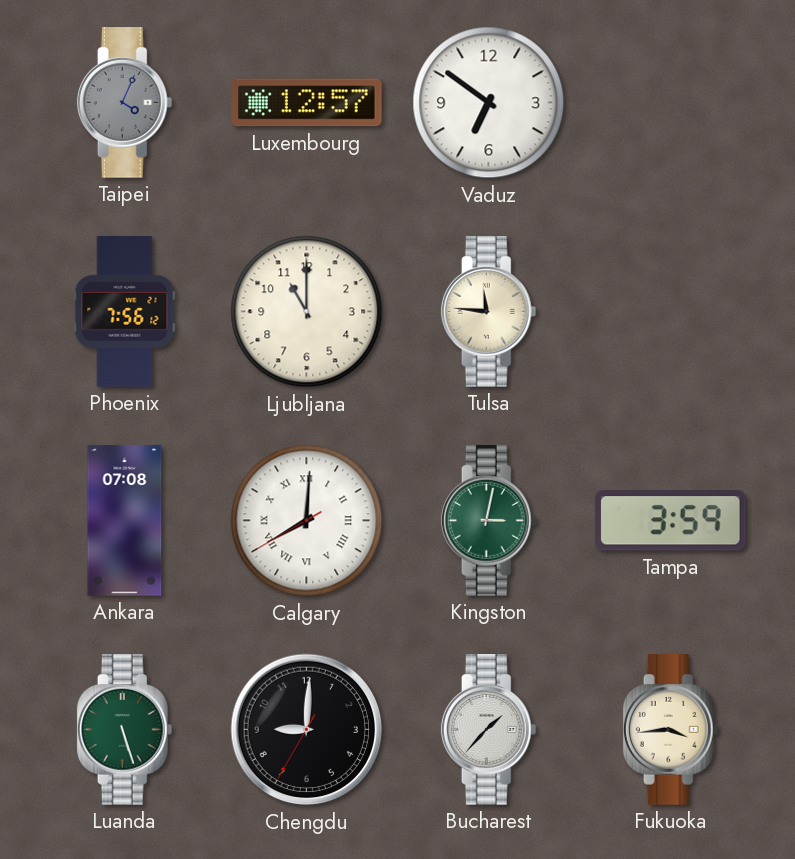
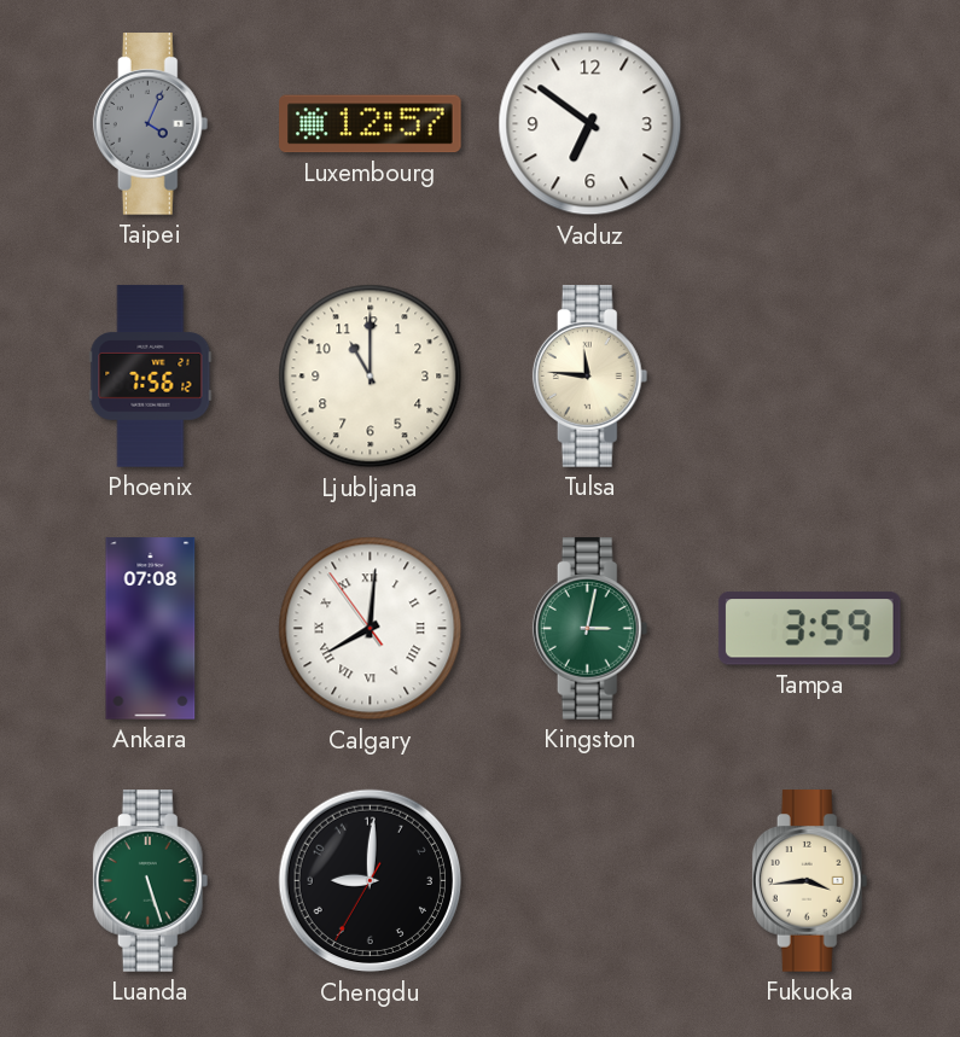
Calgary: 8:00:40 -> 8:00:54
Bucharest: 1:37 -> none
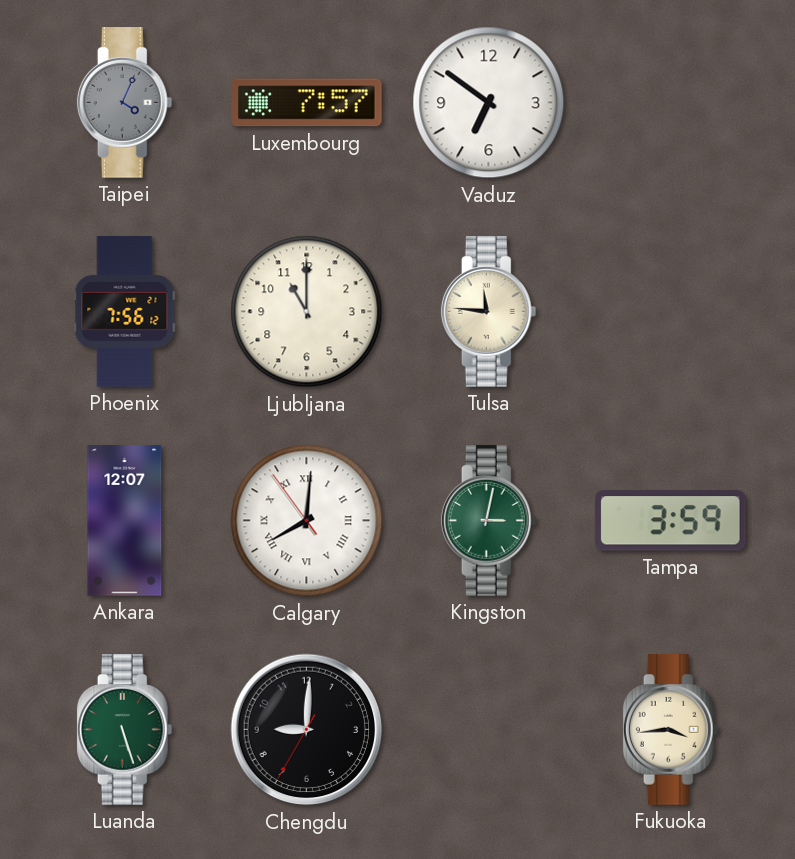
Luxembourg: 12:57 -> 7:57
Ankara: 07:08 -> 12:07
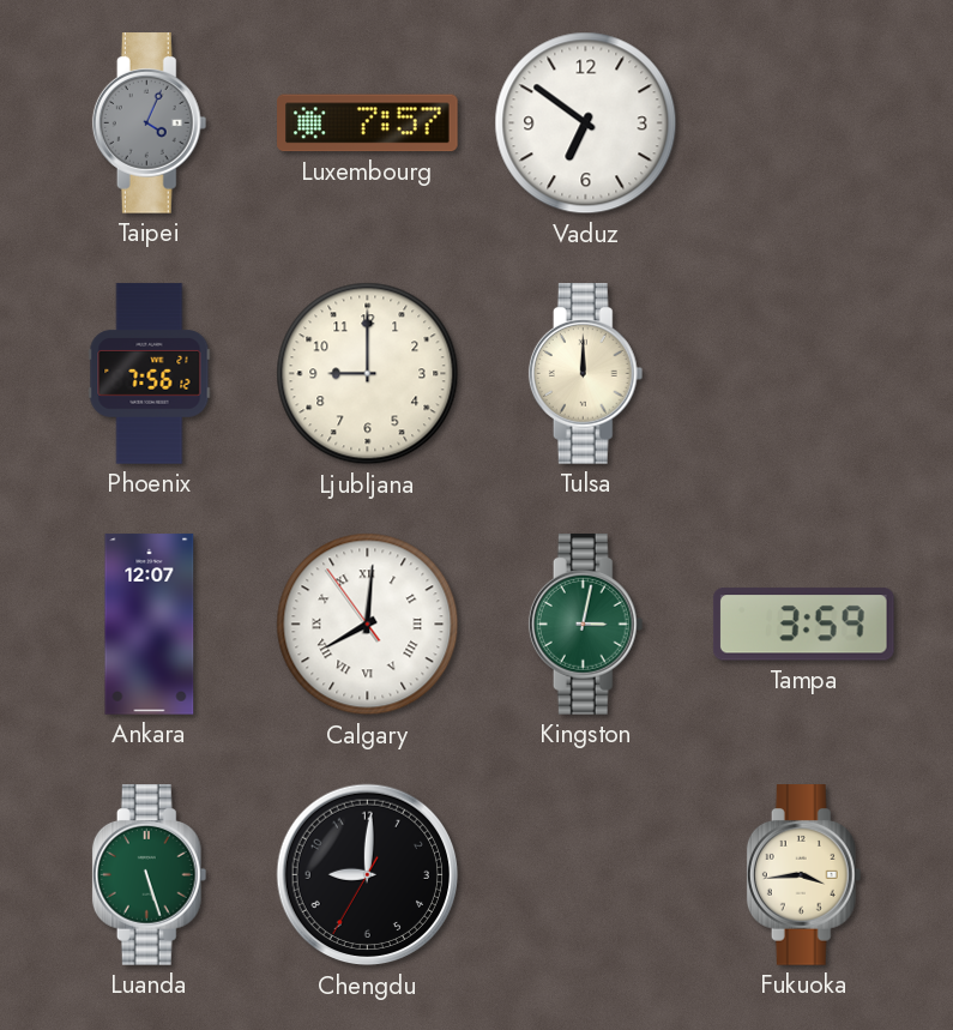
Ljubljana: 11:00 -> 9:00
Tulsa: 11:46 -> 12:00
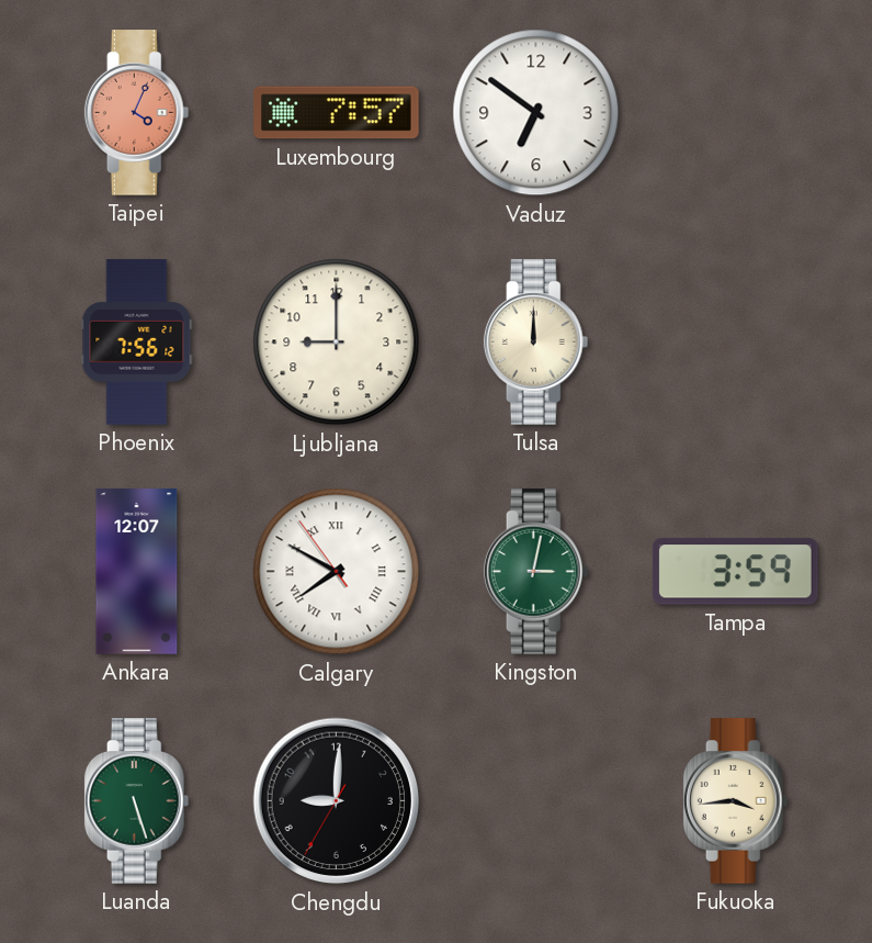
Taipei dial: grey -> salmon
Calgary: 8:00 -> 7:49
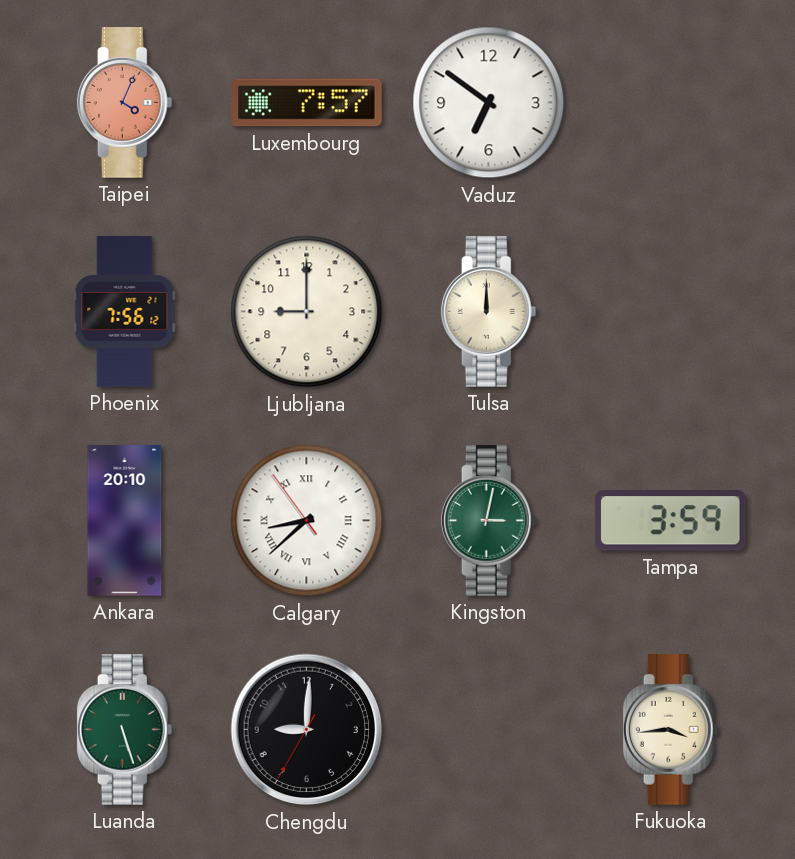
Ankara: 12:07 -> 20:10
Calgary: 7:49 -> 8:37
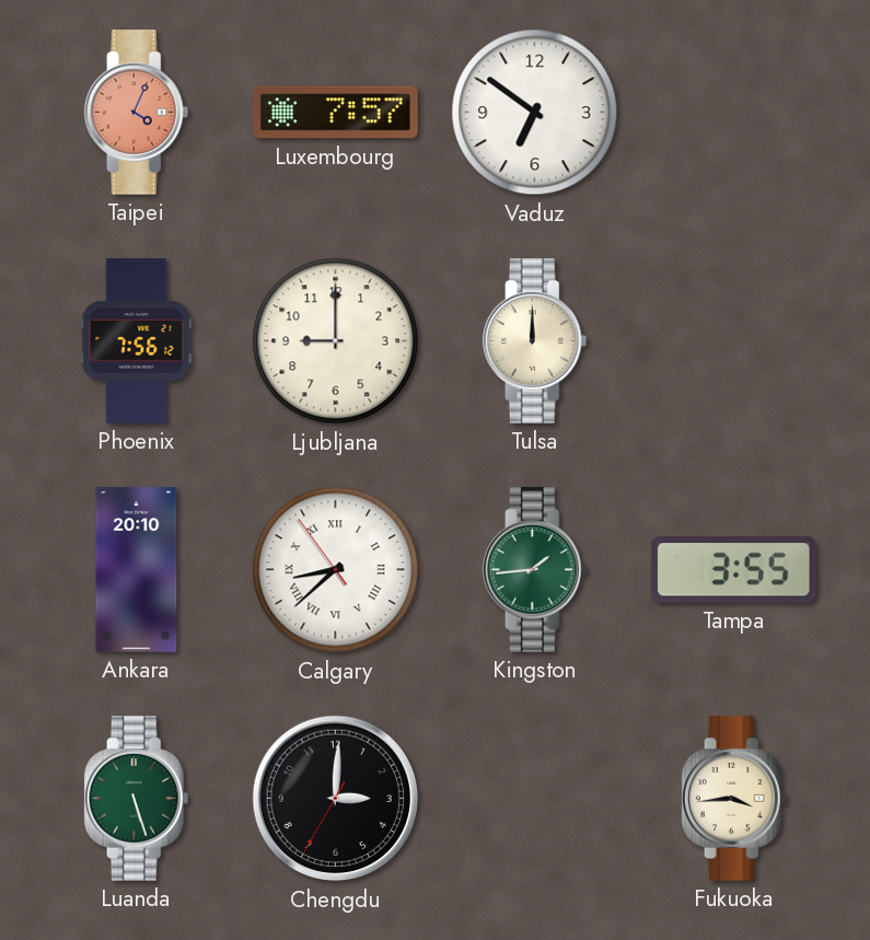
Kingston: 3:02 -> 1:44
Tampa: 3:59 -> 3:55
Chengdu: 9:00 -> 3:00
